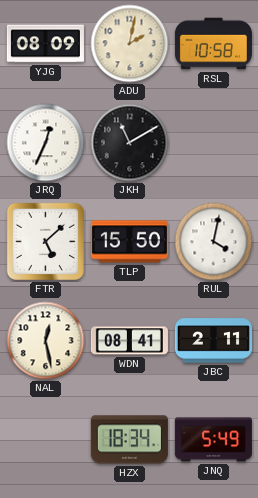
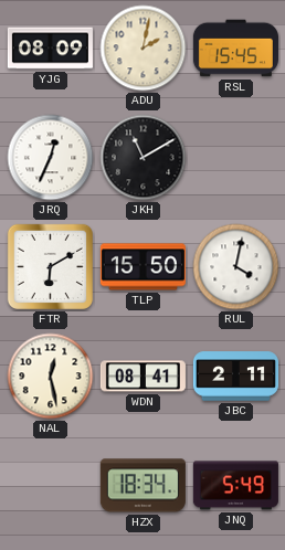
RSL: 10:58 -> 15:45
FTR: 5:08 -> 6:10
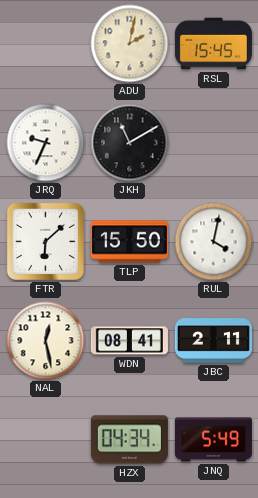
YJG: 08:09 -> none
JRQ: 12:34 -> 9:34
FTR: 6:10 -> 6:08
HZX: 18:34 -> 04:34
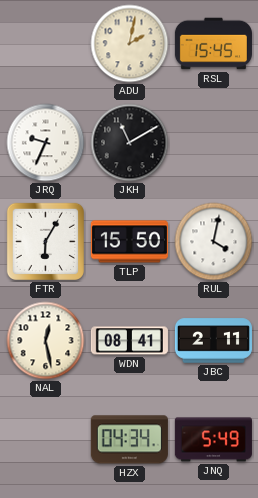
FTR: 6:08 -> 6:05
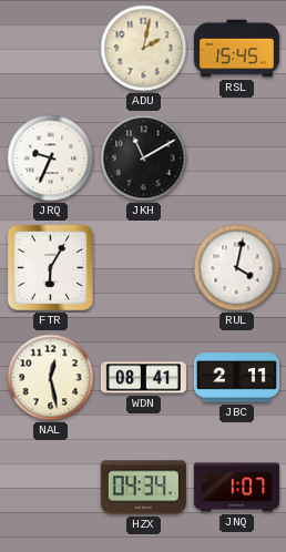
TLP: 15:50 -> none
JNQ: 5:49 -> 1:07
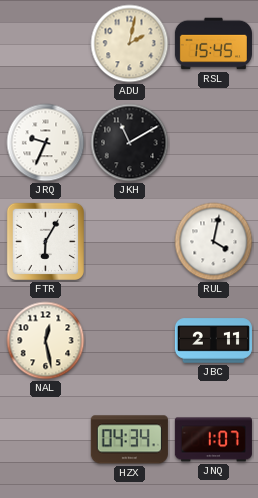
WDN: 08:41 -> none
